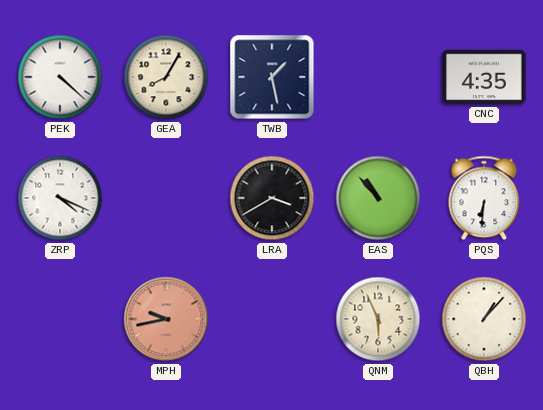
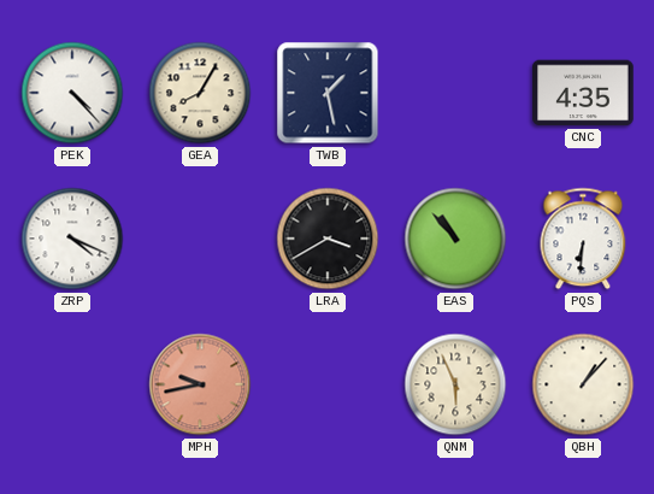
PEK: 4:22 -> 4:23
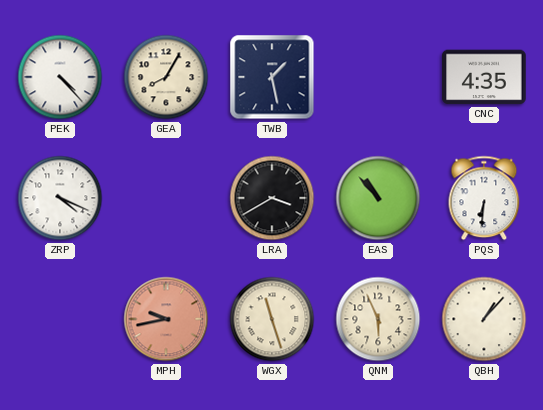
WGX: none -> 11:27
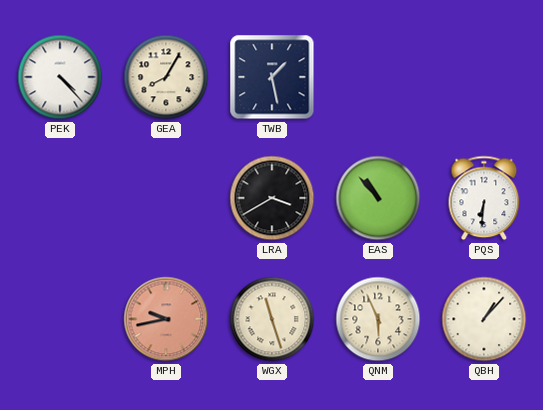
CNC: 4:35 -> none
ZRP: 4:19 -> none
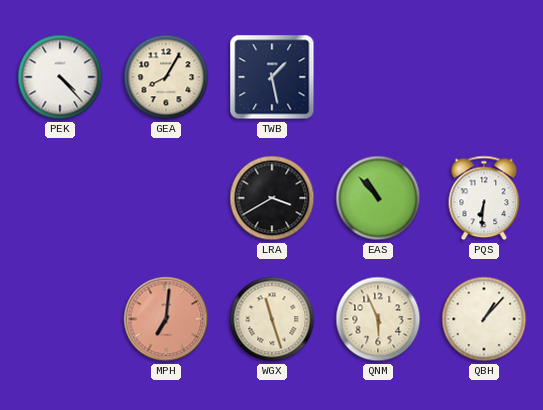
MPH: 9:43 -> 7:01
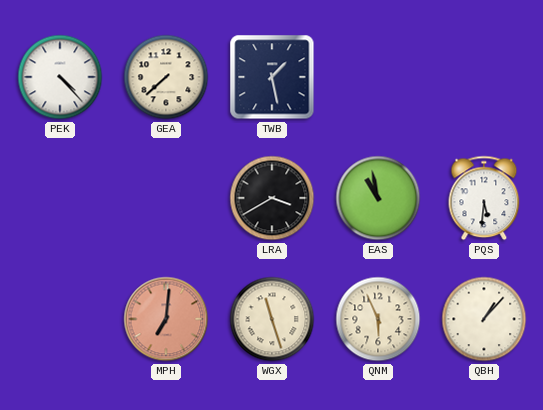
GEA: 8:05 -> 7:38
EAS: 10:53 -> 10:58
PQS: 6:31 -> 5:31
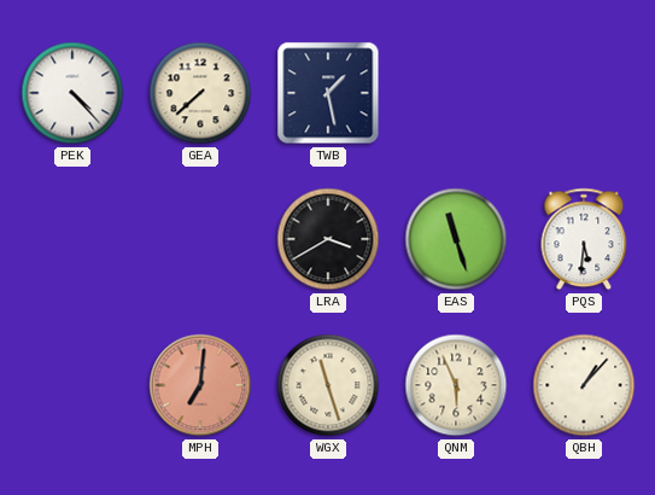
EAS: 10:58 -> 11:27
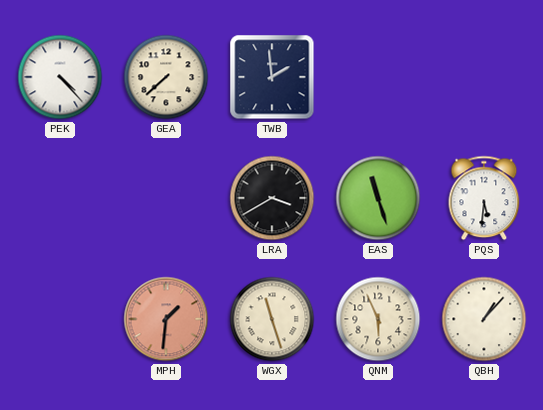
TWB: 1:28 -> 1:59
MPH: 7:01 -> 1:31
